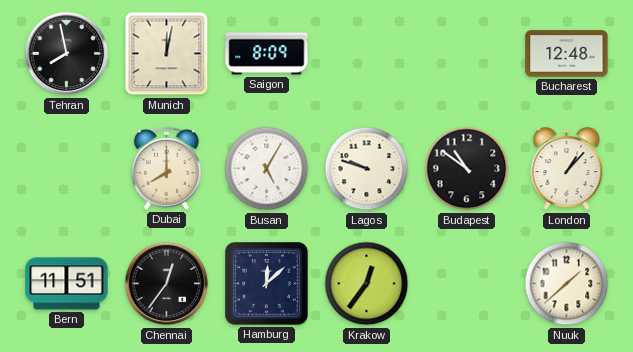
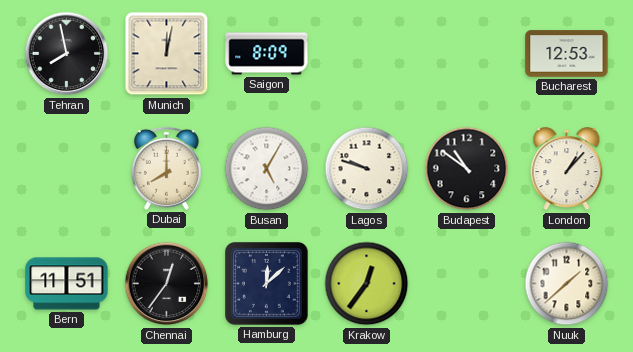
Bucharest: 12:48 -> 12:53
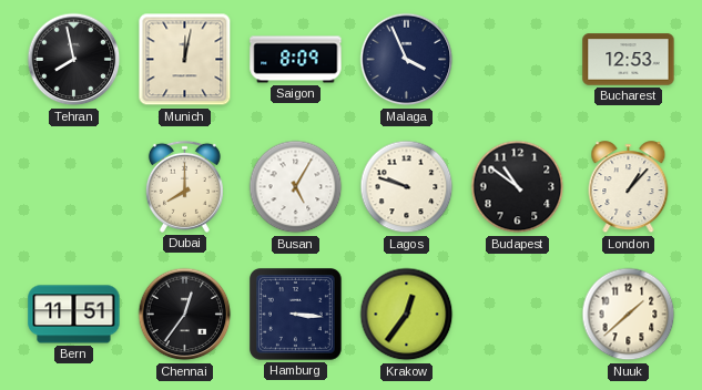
Malaga: none -> 3:56
Hamburg: 12:08 -> 3:16
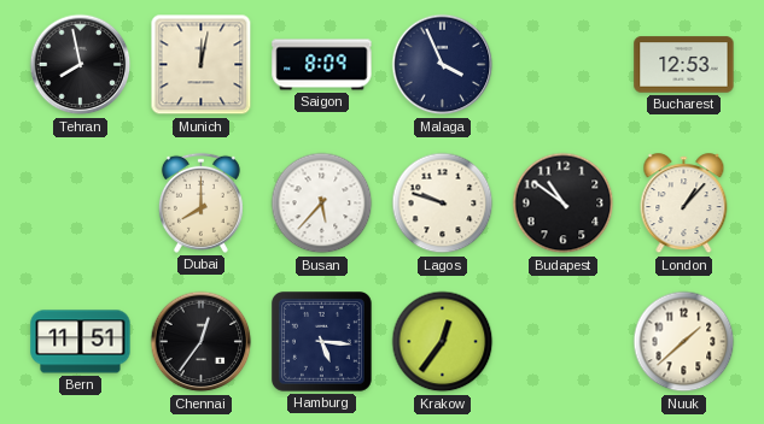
Busan: 5:05 -> 5:37
Hamburg: 3:16 -> 5:16
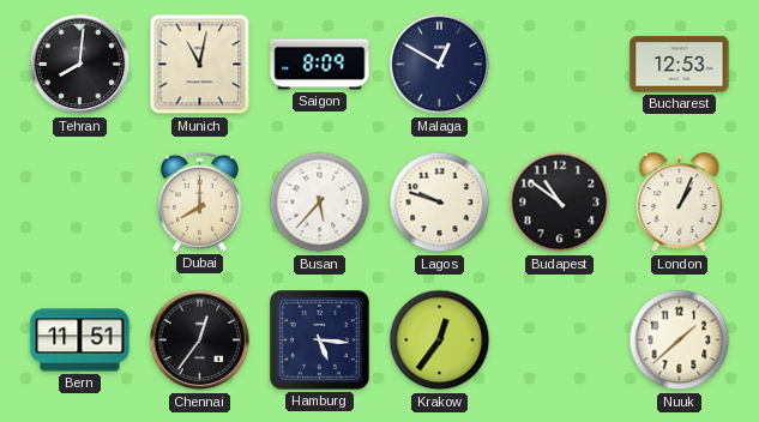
Tehran: 7:58 -> 8:01
Munich: 12:02 -> 11:02
Malaga: 3:56 -> 12:50
London: 1:07 -> 1:04
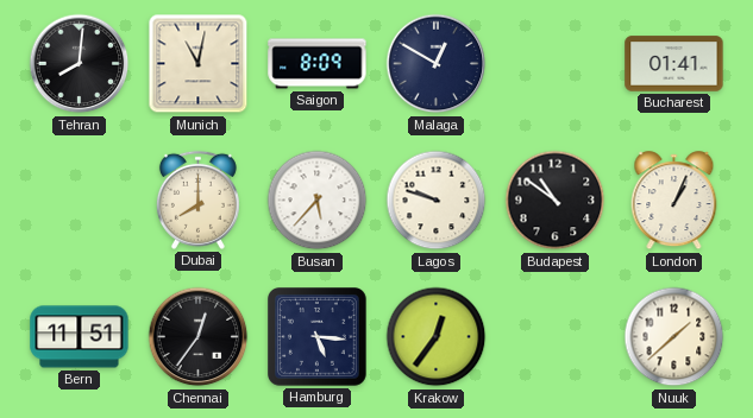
Bucharest: 12:53 -> 01:41
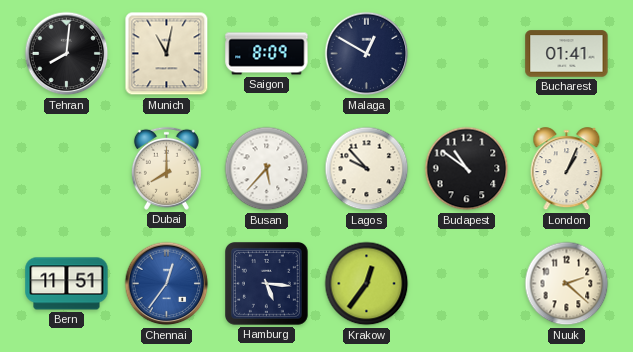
Lagos: 9:48 -> 9:53
Chennai dial: black -> blue
Nuuk: 1:38 -> 2:22
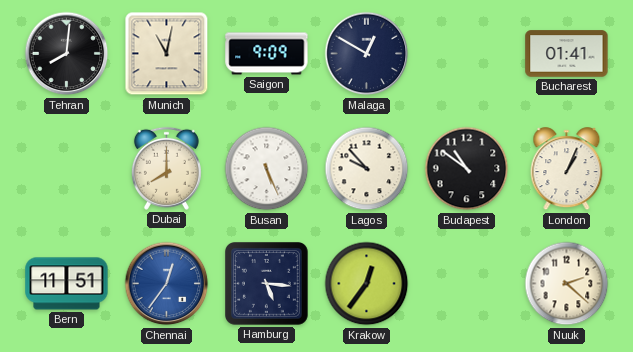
Saigon: 8:09 -> 9:09
Busan: 5:37 -> 5:26
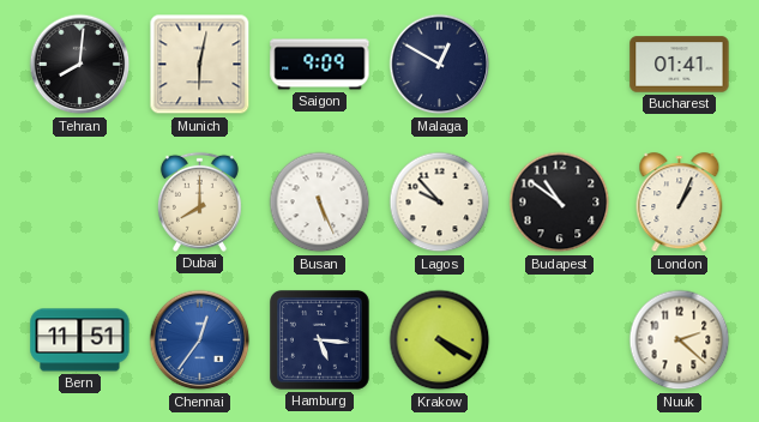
Munich: 11:02 -> 6:02
Krakow: 12:36 -> 4:20
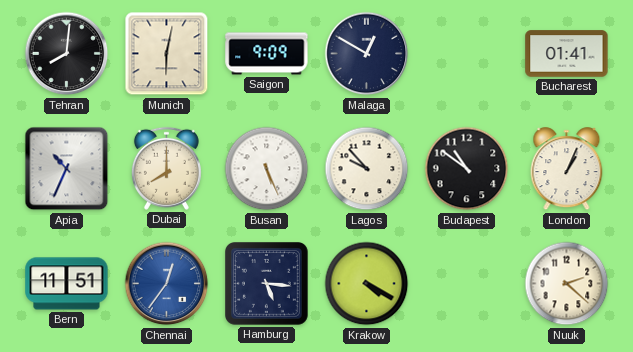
Apia: none -> 10:34
